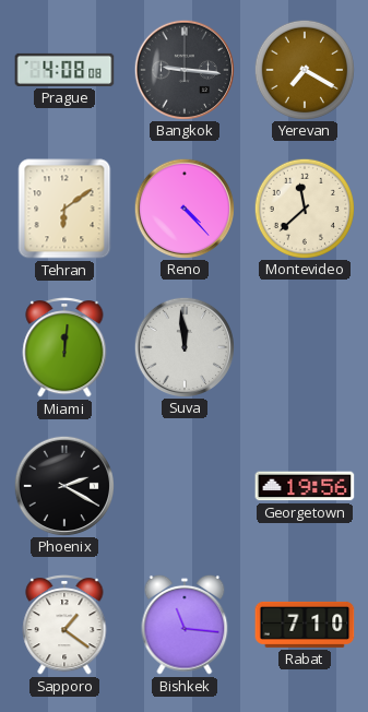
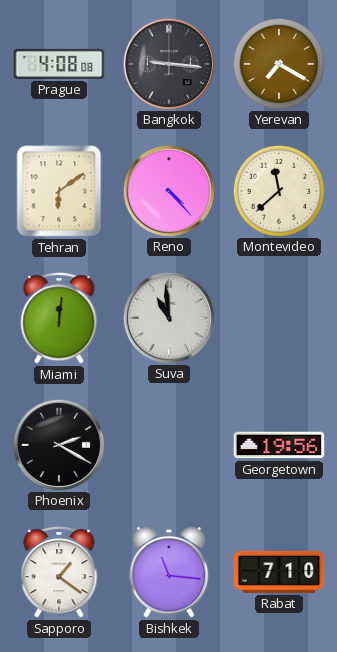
Suva: 11:59 -> 10:59
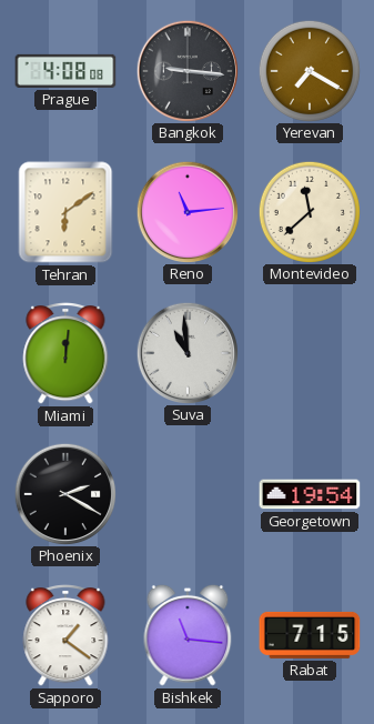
Reno: 4:23 -> 11:14
Georgetown: 19:56 -> 19:54
Rabat: 7:10 -> 7:15
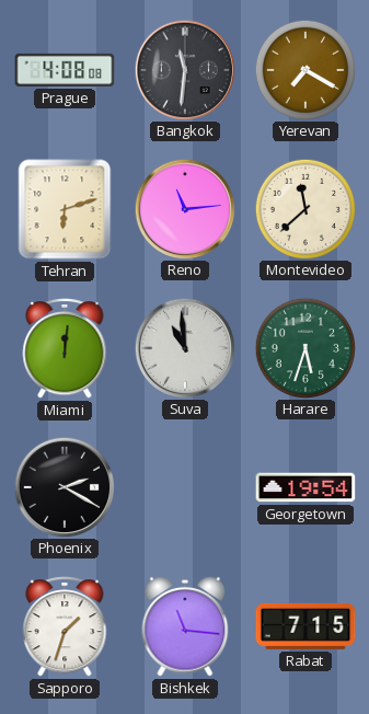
Bangkok: 9:16 -> 11:31
Tehran: 6:09 -> 6:12
Harare: none -> 5:33
Sapporo: 1:21 -> 1:33
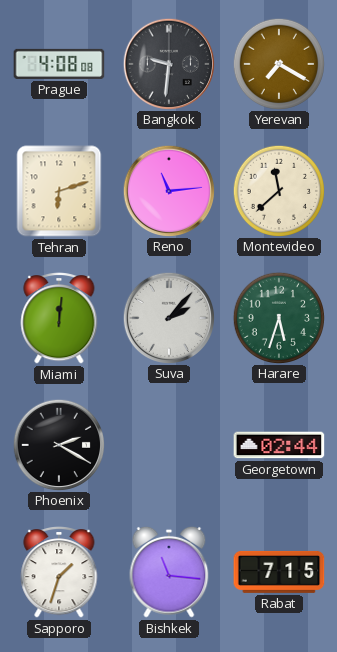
Bangkok: 11:31 -> 9:31
Suva: 10:59 -> 2:07
Georgetown: 19:54 -> 02:44
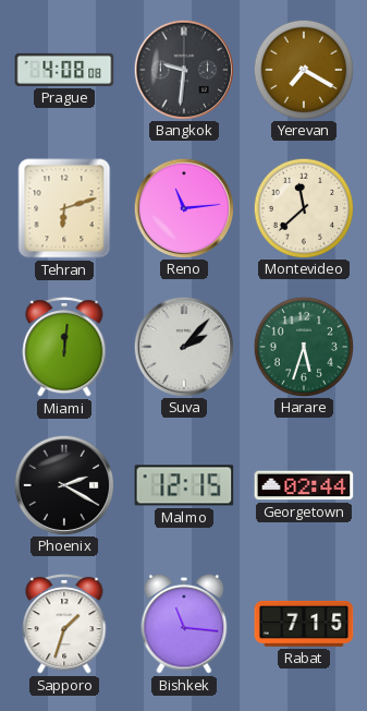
Malmo: none -> 12:15
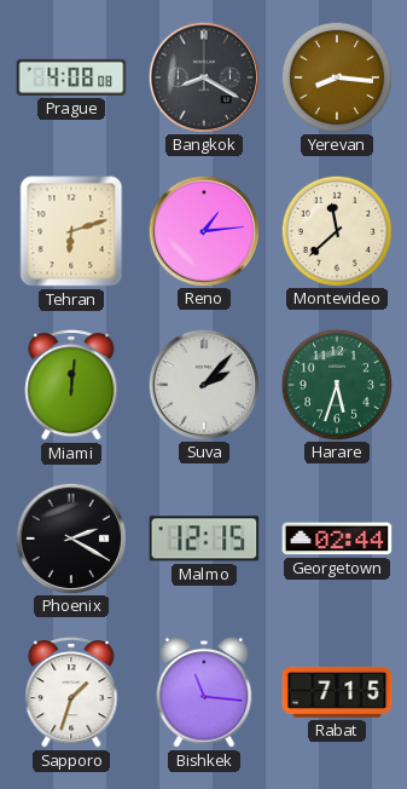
Bangkok: 9:31 -> 8:20
Yerevan: 7:20 -> 8:16
Reno: 11:14 -> 1:14
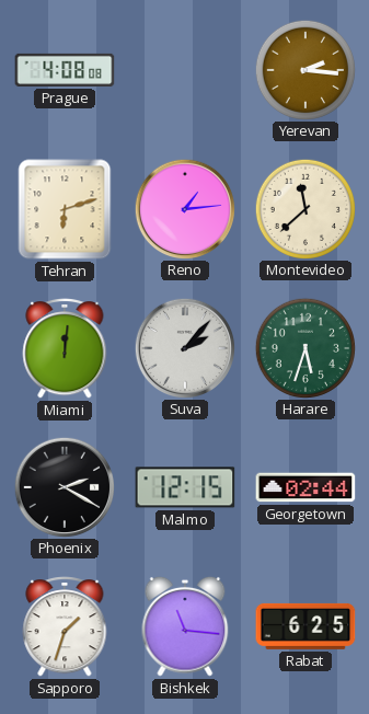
Bangkok: 8:20 -> none
Yerevan: 8:16 -> 2:16
Rabat: 7:15 -> 6:25
